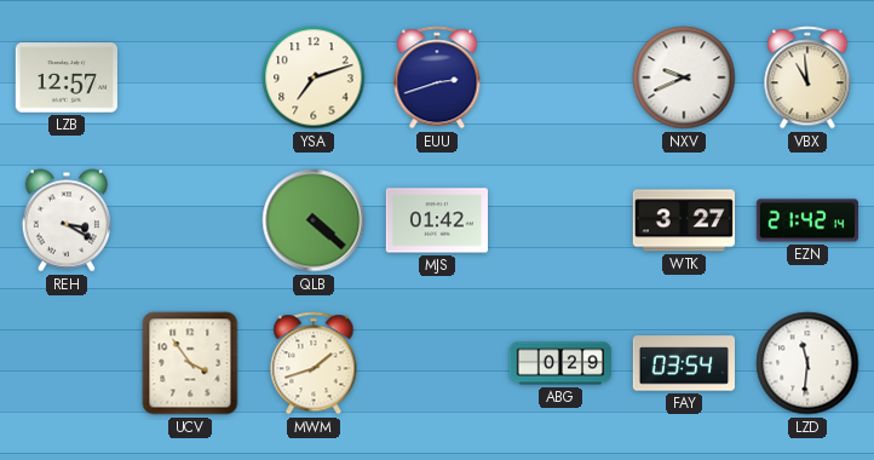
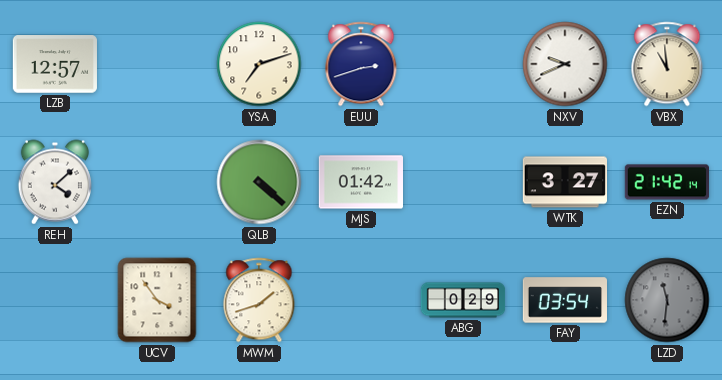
REH: 3:20 -> 4:08
LZD dial: white -> grey
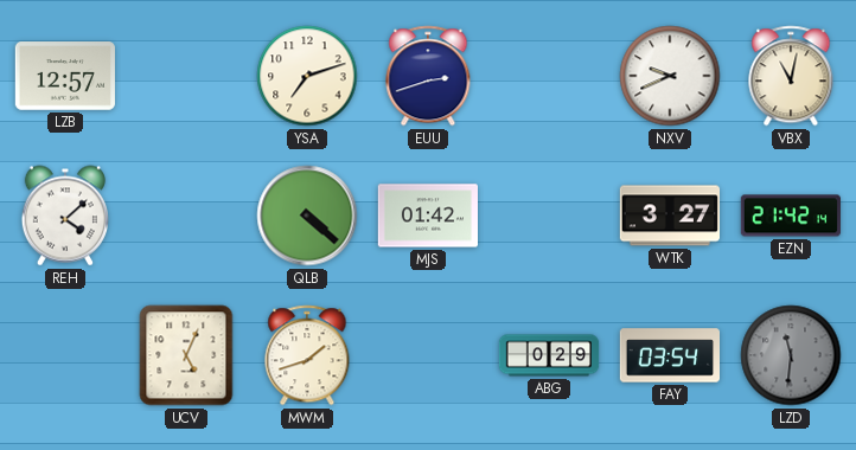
VBX: 10:59 -> 11:02
UCV: 3:54 -> 5:04
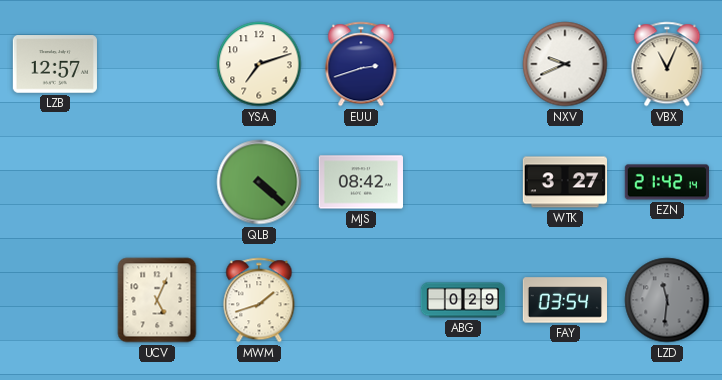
VBX: 11:02 -> 11:04
REH: 4:08 -> none
MJS: 01:42 -> 08:42
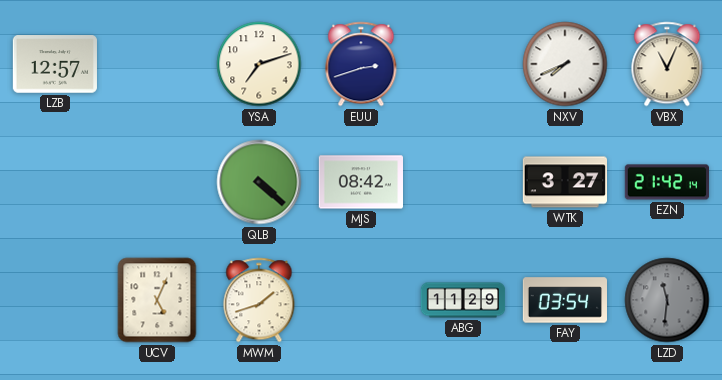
NXV: 9:41 -> 7:41
ABG: 0:29 -> 11:29
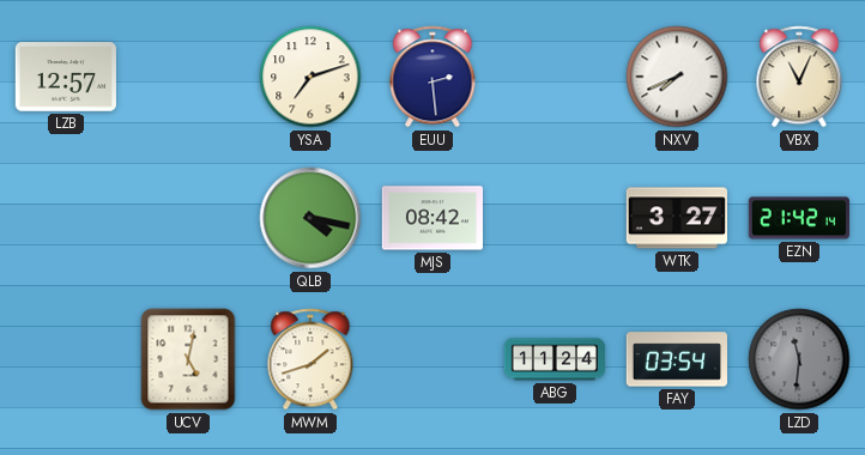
EUU: 2:42 -> 2:29
QLB: 4:22 -> 4:17
UCV: 5:04 -> 5:02
ABG: 11:29 -> 11:24
